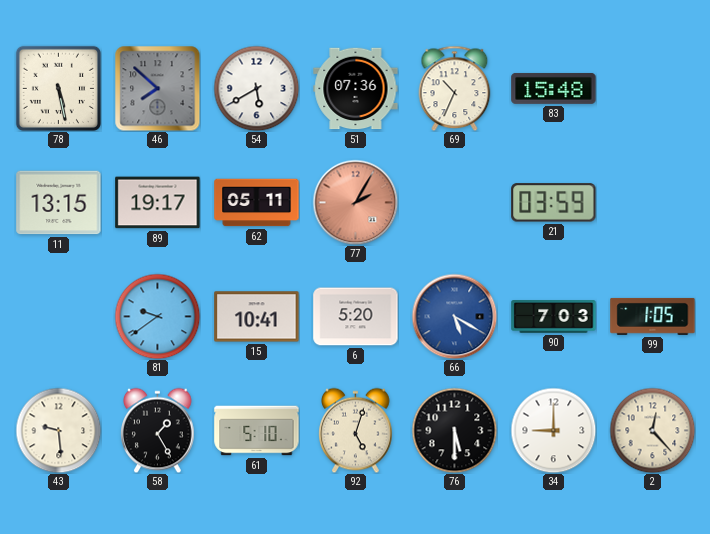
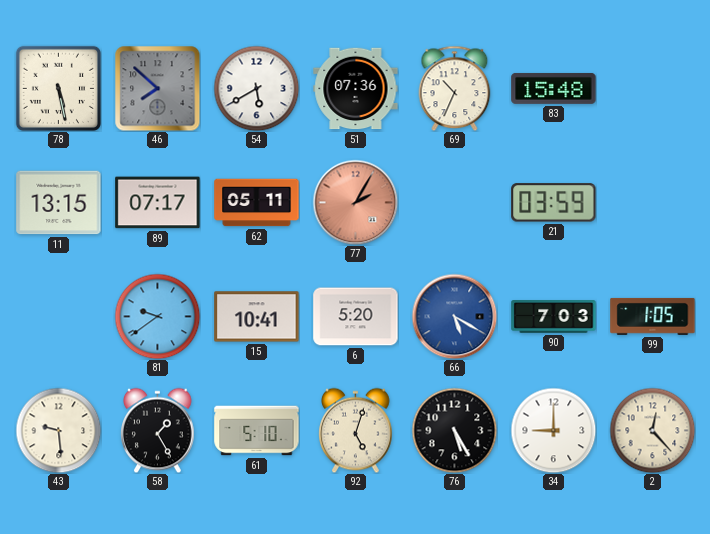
89: 19:17 -> 07:17
76: 5:30 -> 5:25
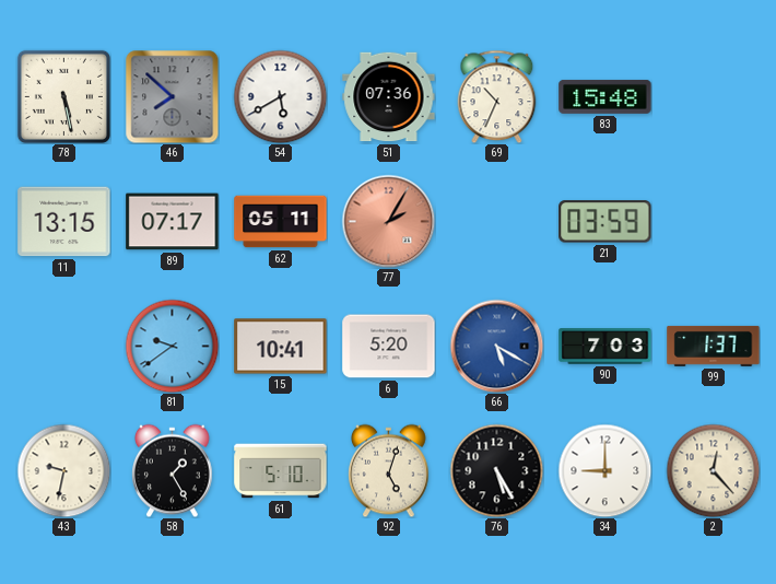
99: 1:05 -> 1:37
43: 9:29 -> 9:32
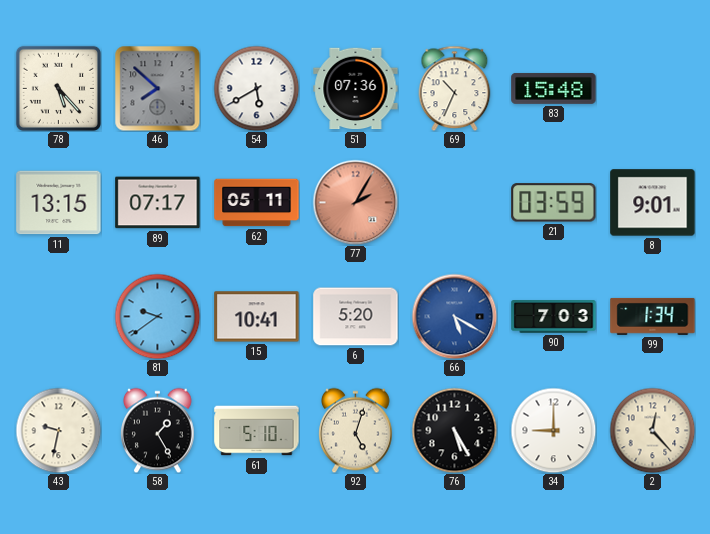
78: 5:28 -> 5:23
8: none -> 9:01
99: 1:37 -> 1:34
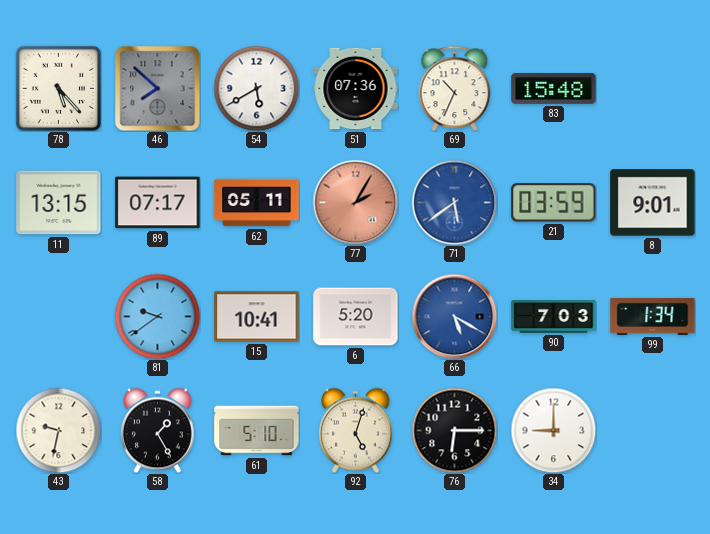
71: none -> 5:39
76: 5:25 -> 6:15
2: 12:23 -> none
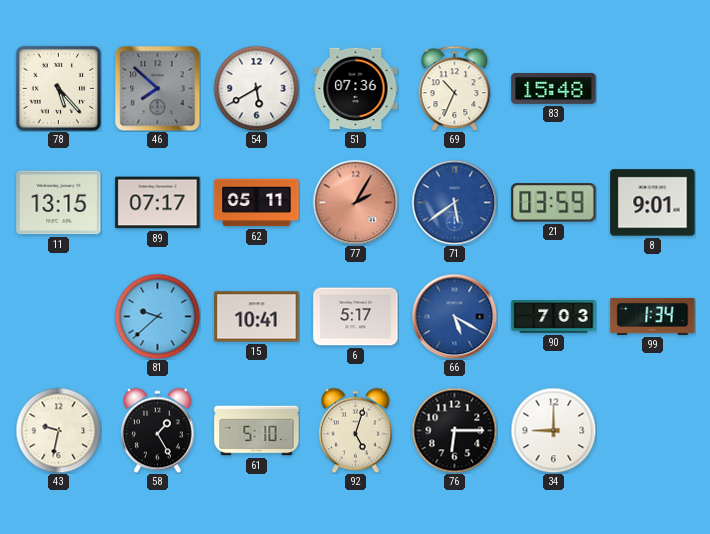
81: 9:39 -> 9:38
6: 5:20 -> 5:17
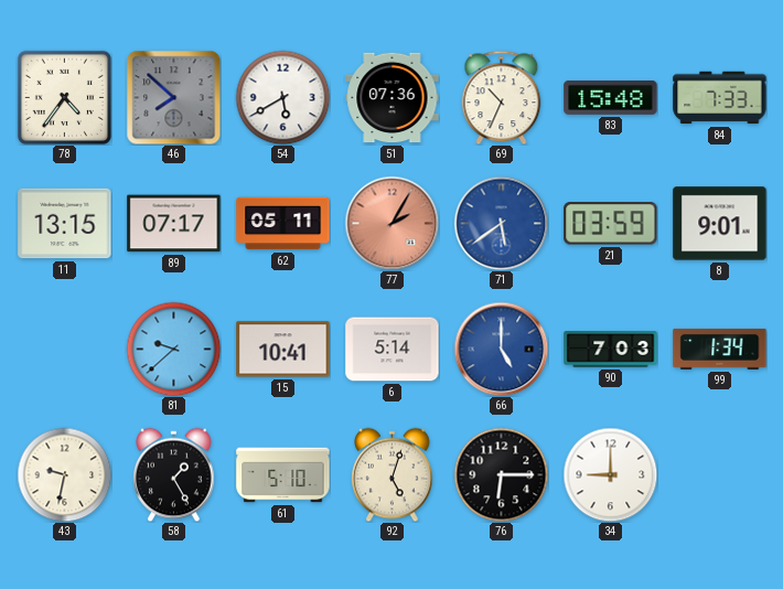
78: 5:23 -> 4:36
84: none -> 7:33
6: 5:17 -> 5:14
66: 5:20 -> 5:00
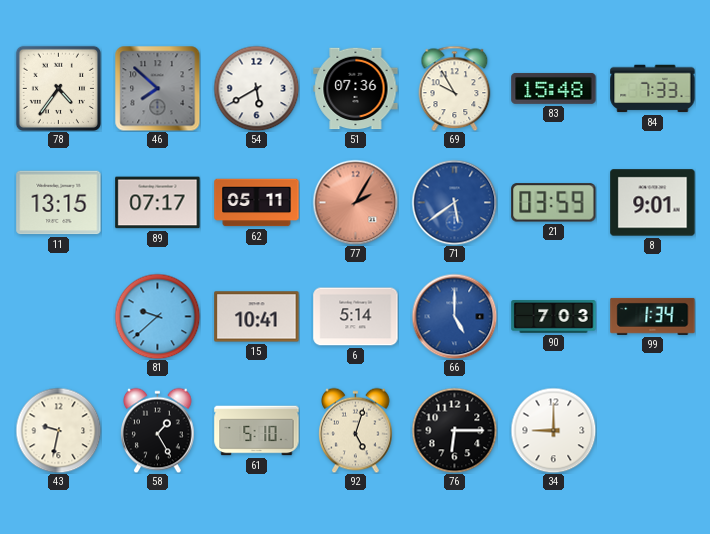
69: 10:34 -> 9:55
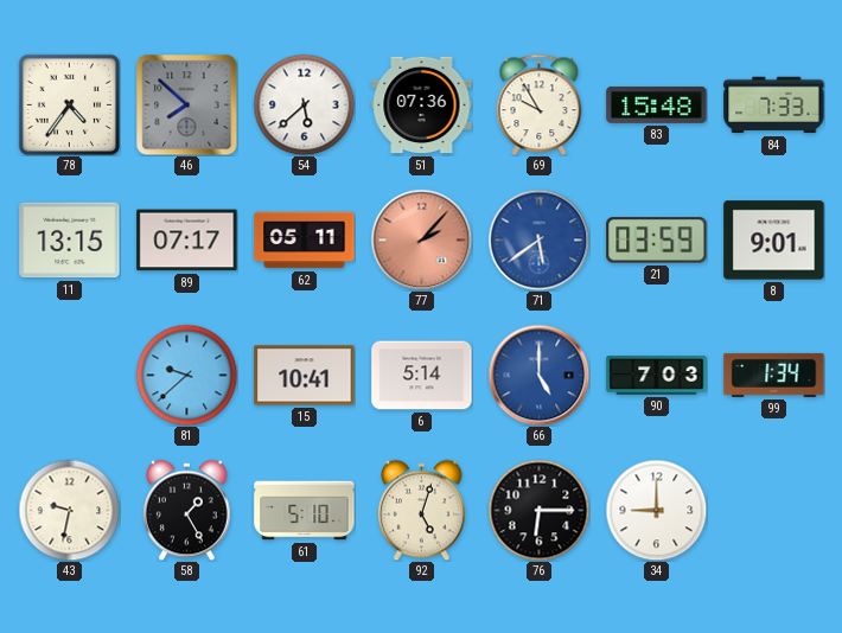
54: 5:40 -> 5:38
77: 2:05 -> 2:07
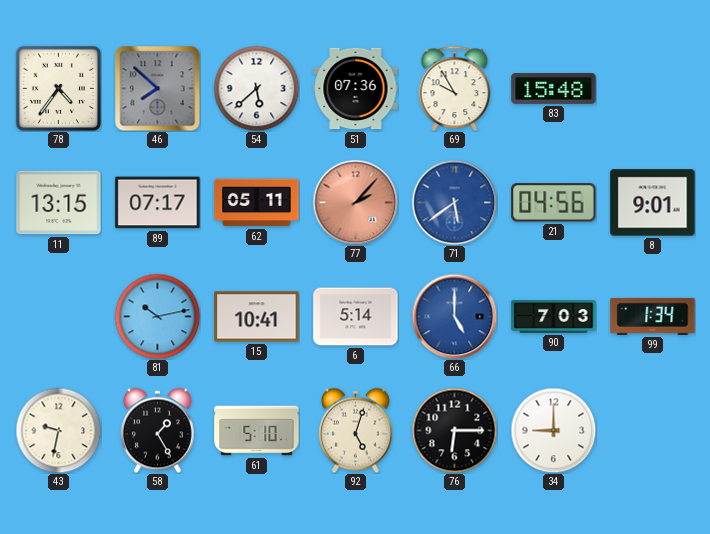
84: 7:33 -> none
21: 03:59 -> 04:56
81: 9:38 -> 10:13
